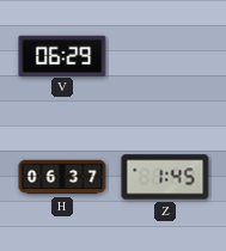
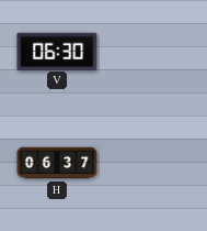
V: 06:29 -> 06:30
Z: 1:45 -> none
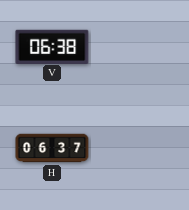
V: 06:30 -> 06:38
